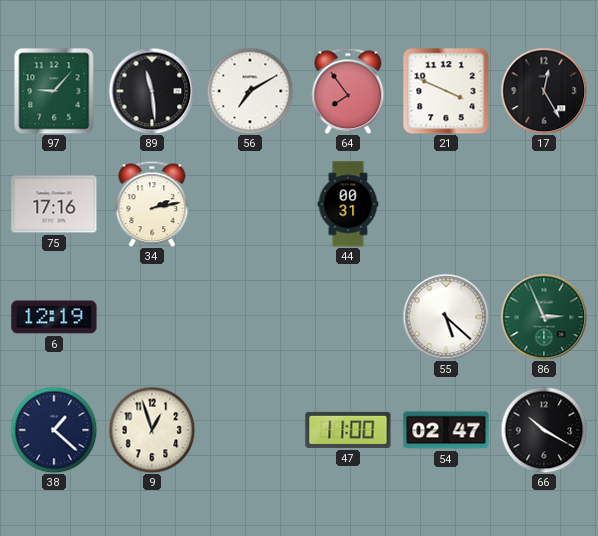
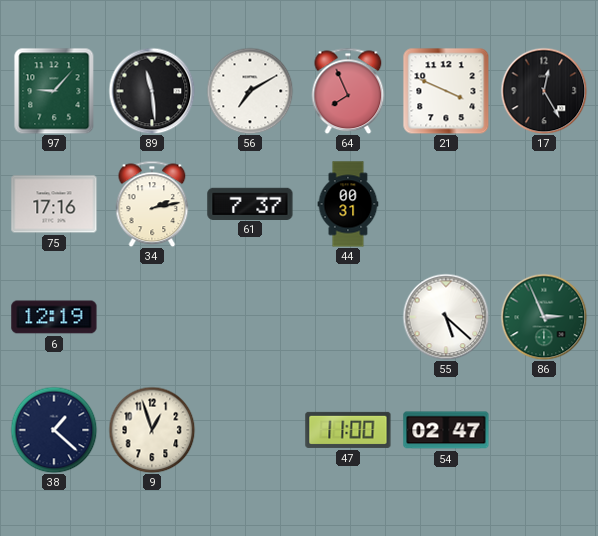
64: 7:54 -> 7:56
61: none -> 7:37
66: 10:20 -> none
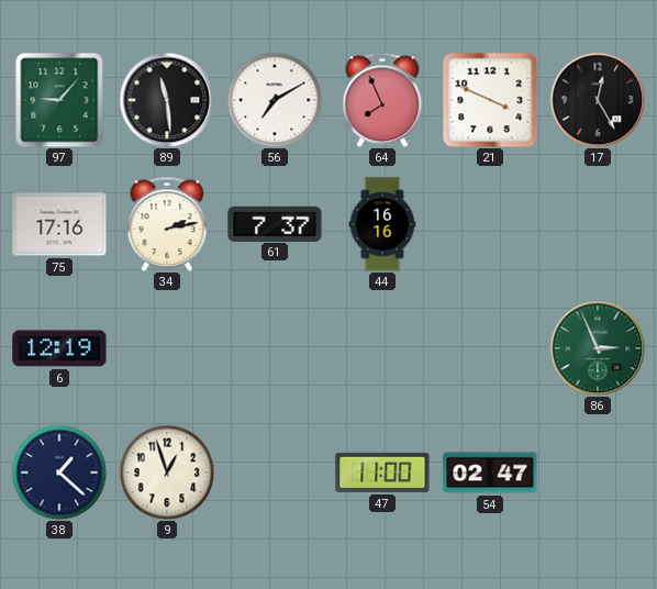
44: 00:31 -> 16:16
55: 5:22 -> none
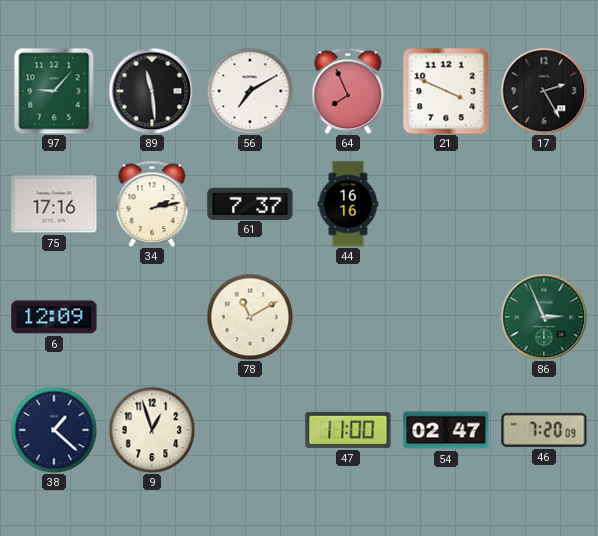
17: 12:25 -> 2:25
6: 12:19 -> 12:09
78: none -> 11:10
46: none -> 7:20
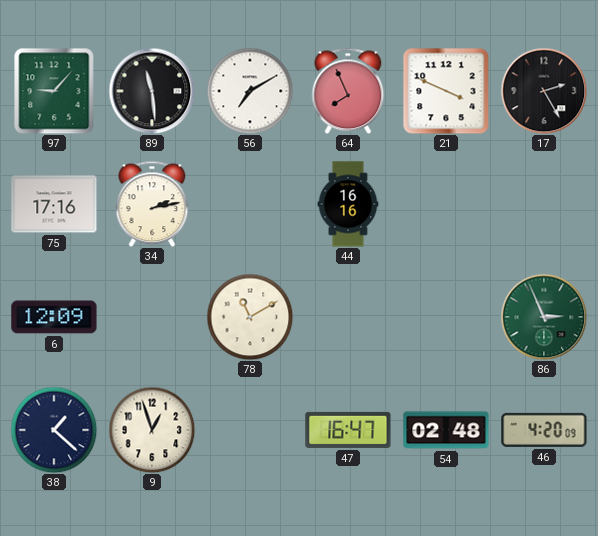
61: 7:37 -> none
47: 11:00 -> 16:47
54: 02:47 -> 02:48
46: 7:20 -> 4:20
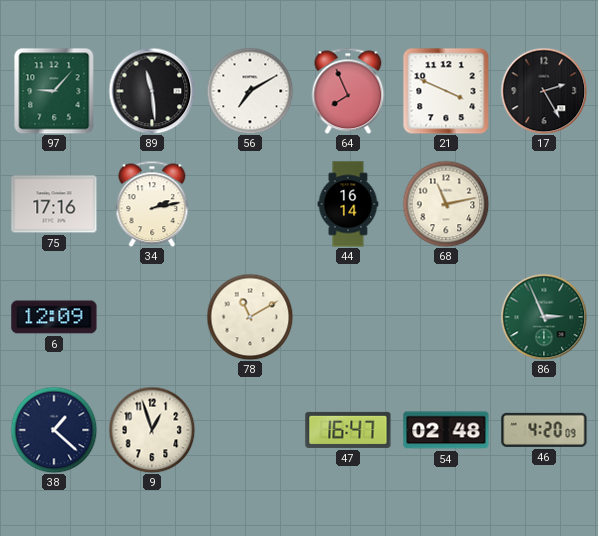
44: 16:16 -> 16:14
68: none -> 11:13
